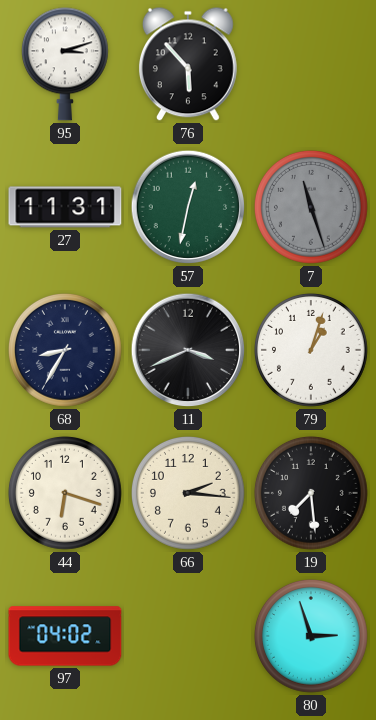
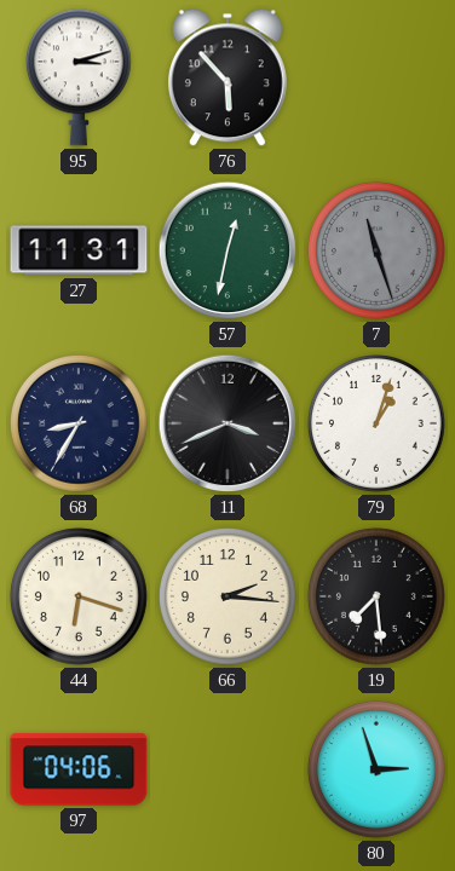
97: 04:02 -> 04:06
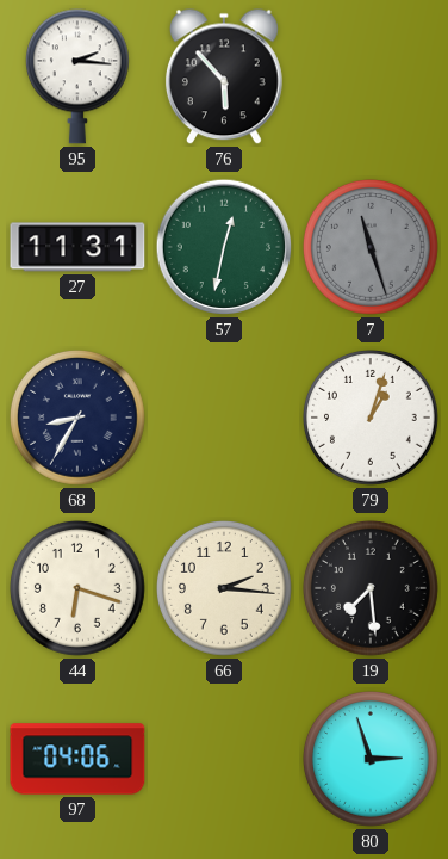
95: 3:12 -> 2:16
11: 3:41 -> none
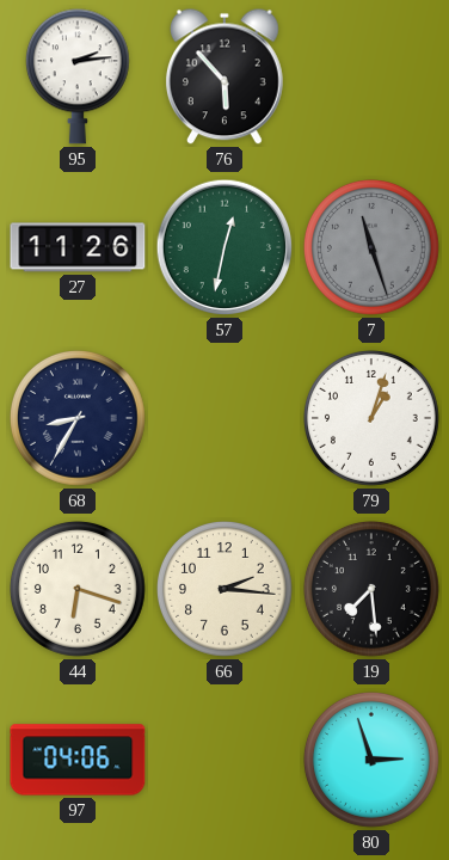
95: 2:16 -> 2:14
27: 11:31 -> 11:26
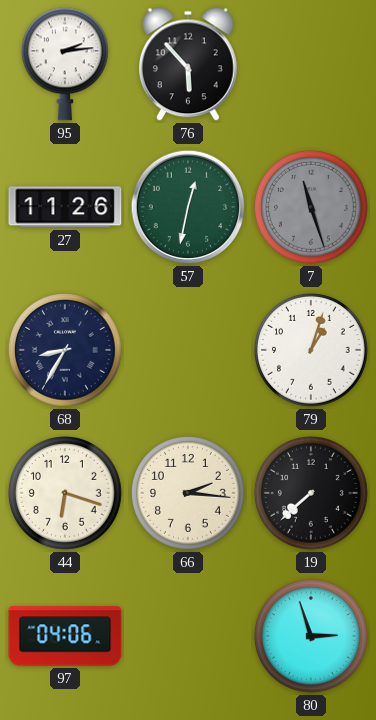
19: 7:29 -> 7:38
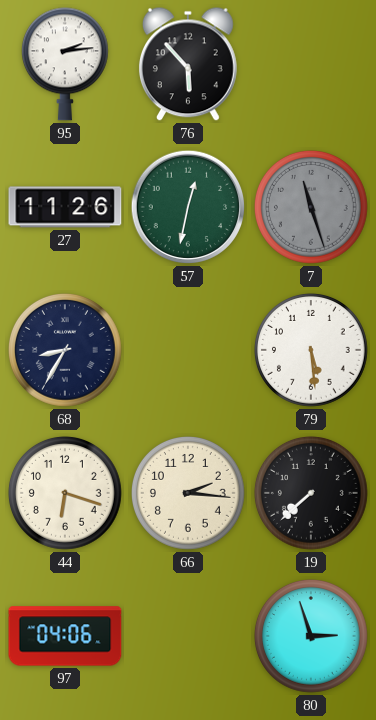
79: 1:03 -> 5:29
